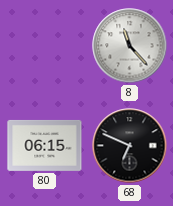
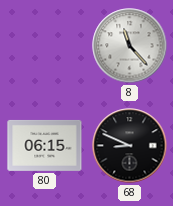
68: 6:49 -> 8:49
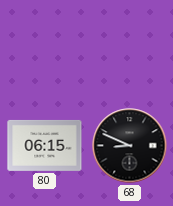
8: 11:23 -> none
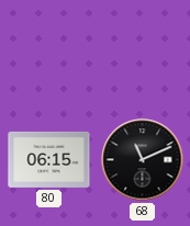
68: 8:49 -> 11:11
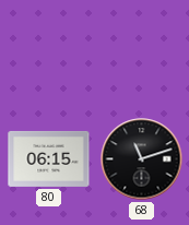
68: 11:11 -> 11:12
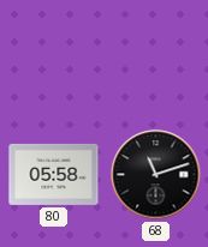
80: 06:15 -> 05:58
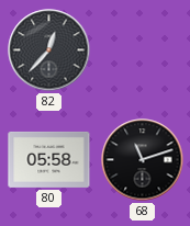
82: none -> 12:37
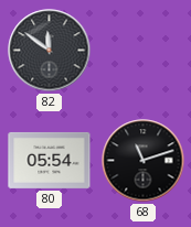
82: 12:37 -> 11:51
80: 05:58 -> 05:54
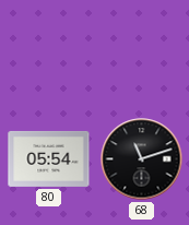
82: 11:51 -> none
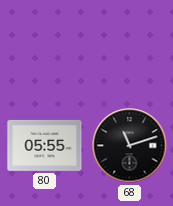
80: 05:54 -> 05:55
